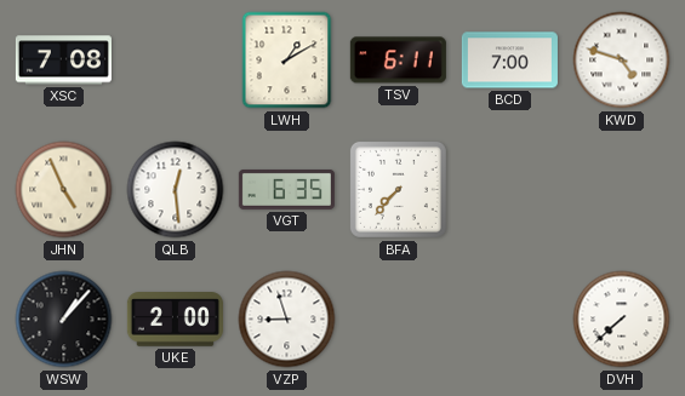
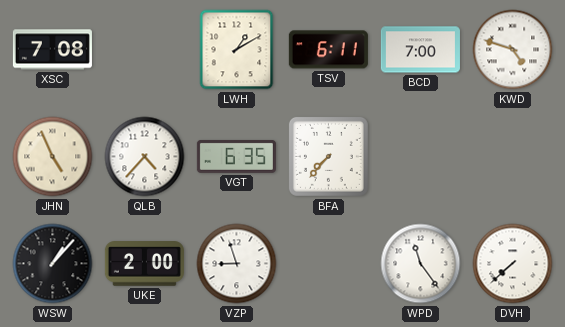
QLB: 12:29 -> 4:37
WPD: none -> 11:24
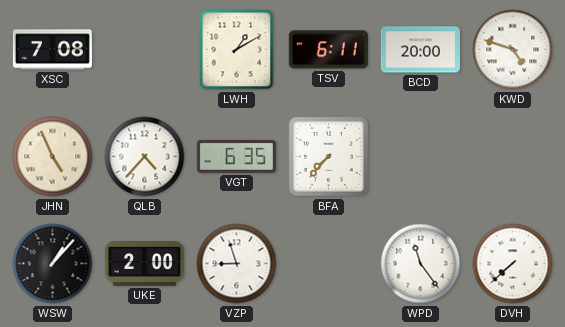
BCD: 7:00 -> 20:00
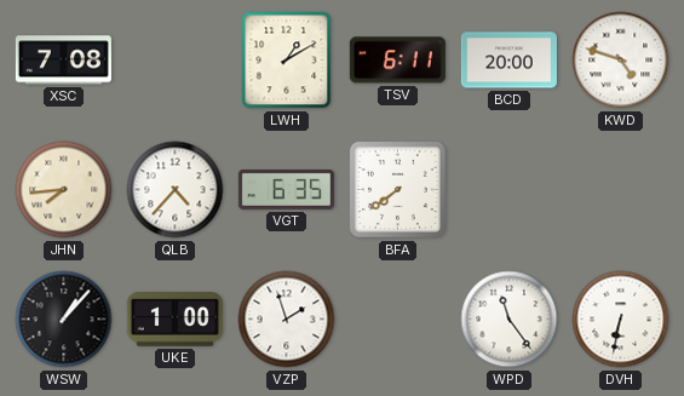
JHN: 4:56 -> 7:44
BFA: 7:37 -> 7:39
UKE: 2:00 -> 1:00
VZP: 8:57 -> 1:57
DVH: 7:38 -> 6:32
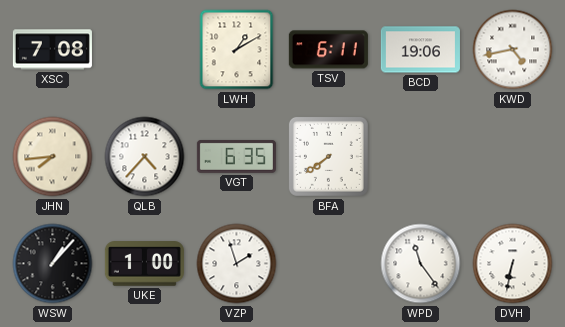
BCD: 20:00 -> 19:06
KWD: 4:48 -> 4:43
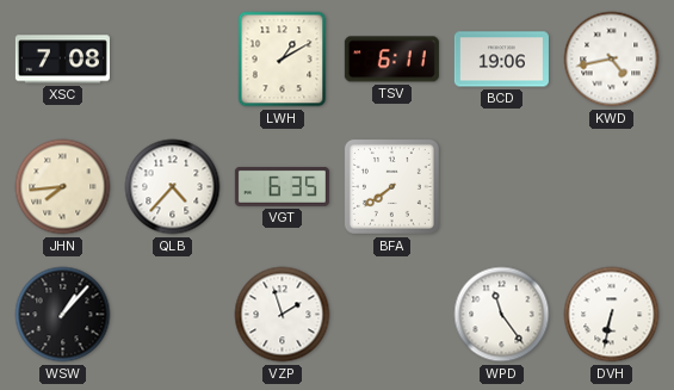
UKE: 1:00 -> none
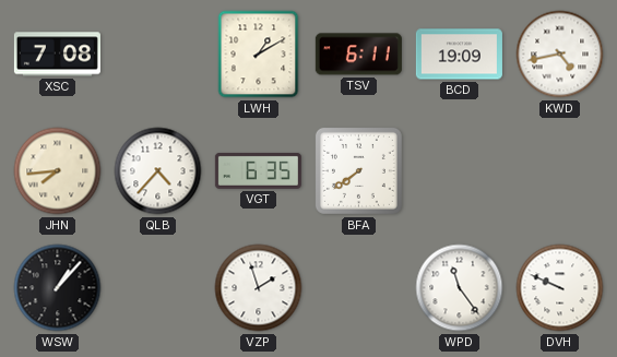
BCD: 19:06 -> 19:09
DVH: 6:32 -> 9:49
